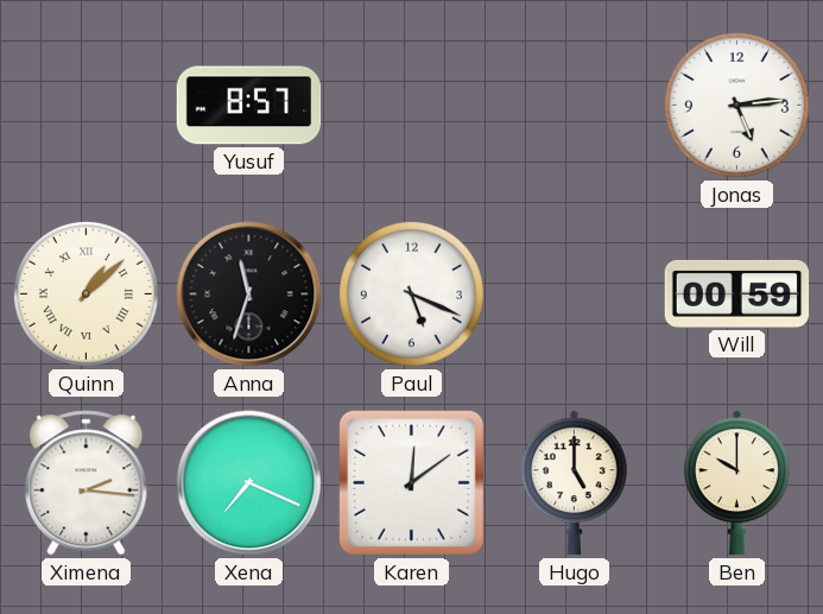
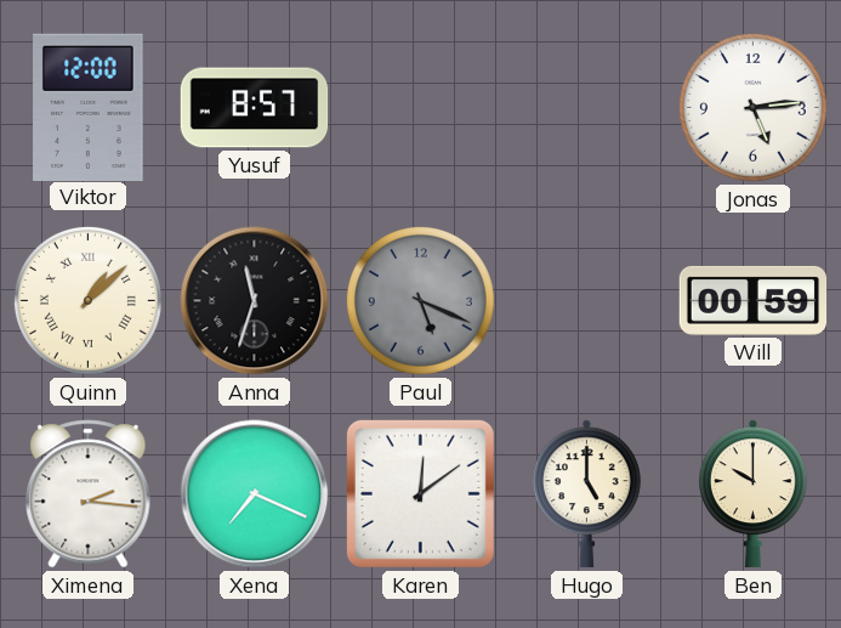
Viktor: none -> 12:00
Paul dial: white -> grey
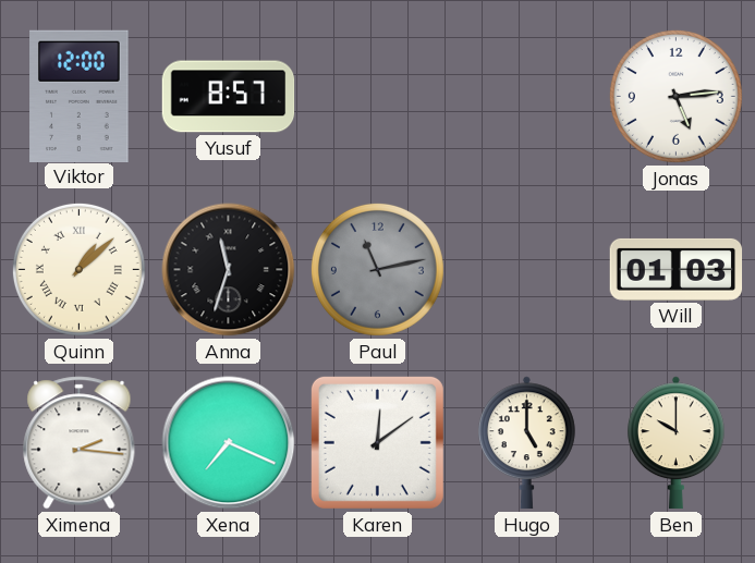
Paul: 5:19 -> 11:13
Will: 00:59 -> 01:03
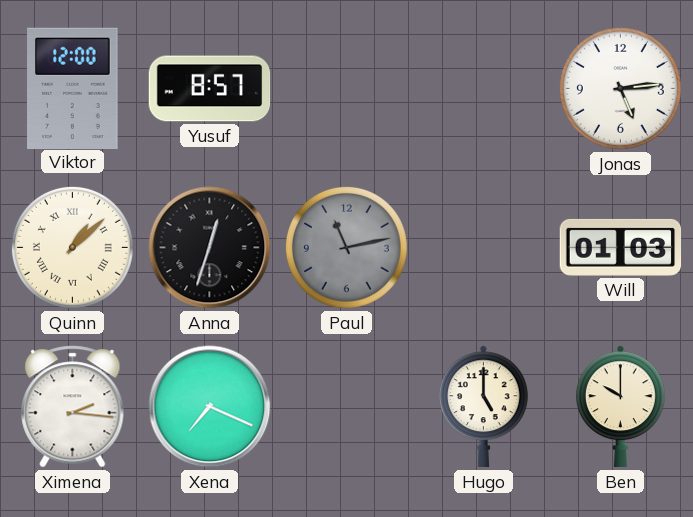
Anna: 11:33 -> 12:33
Karen: 12:09 -> none
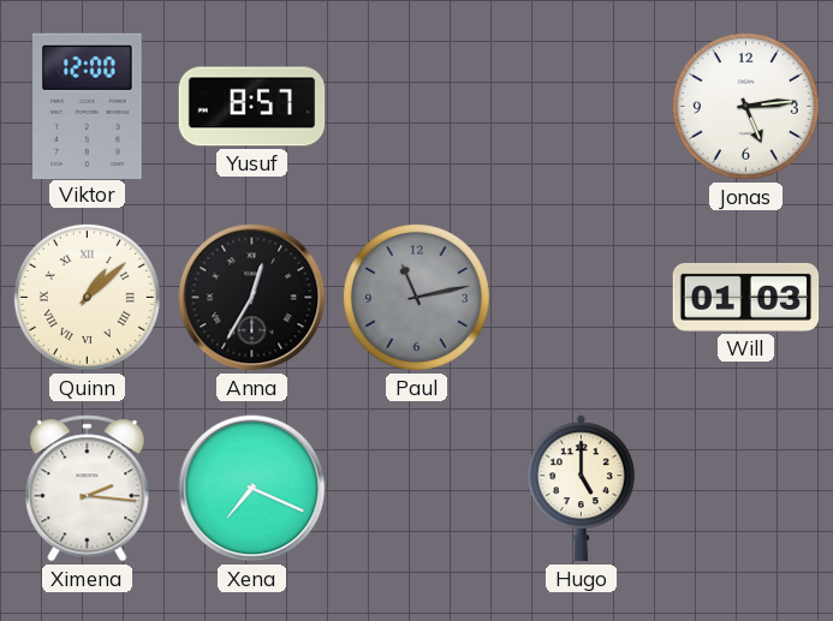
Anna: 12:33 -> 12:35
Ben: 10:00 -> none
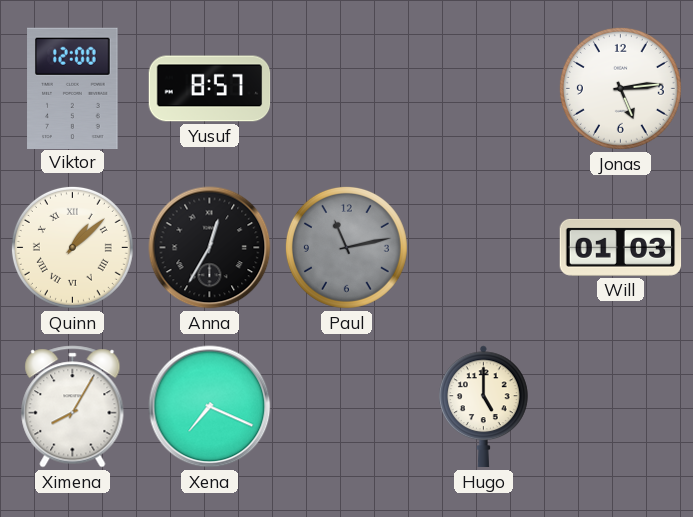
Ximena: 2:16 -> 8:05
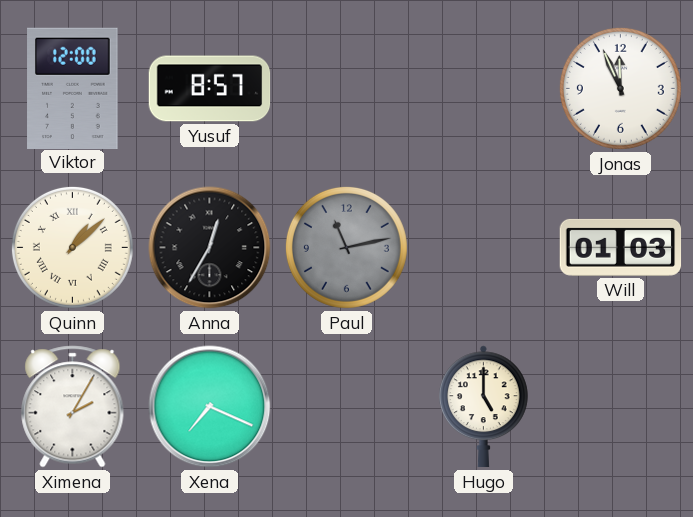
Jonas: 5:14 -> 11:56
Ximena: 8:05 -> 2:05
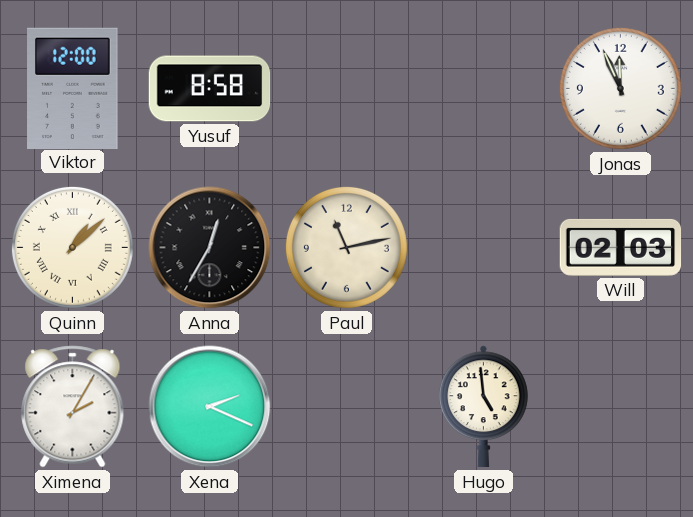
Yusuf: 8:57 -> 8:58
Paul dial: grey -> cream
Will: 01:03 -> 02:03
Xena: 7:19 -> 2:19
Hugo: 5:00 -> 4:59
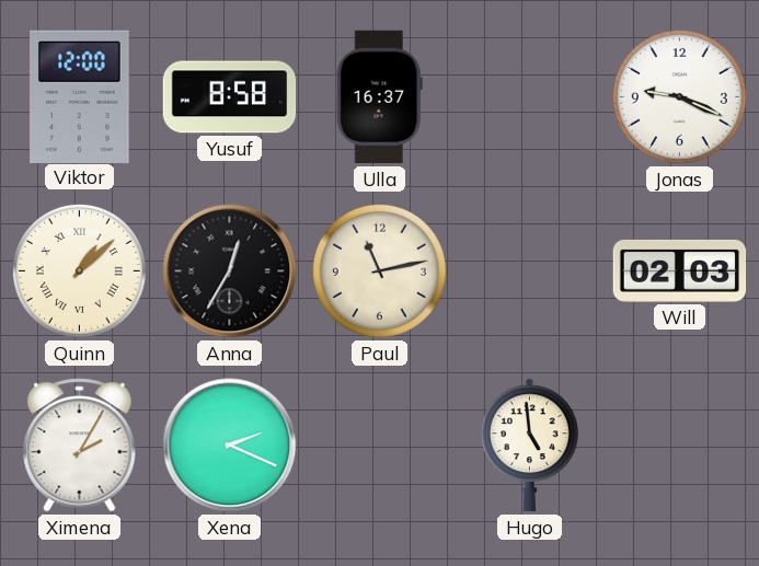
Ulla: none -> 16:37
Jonas: 11:56 -> 9:19
